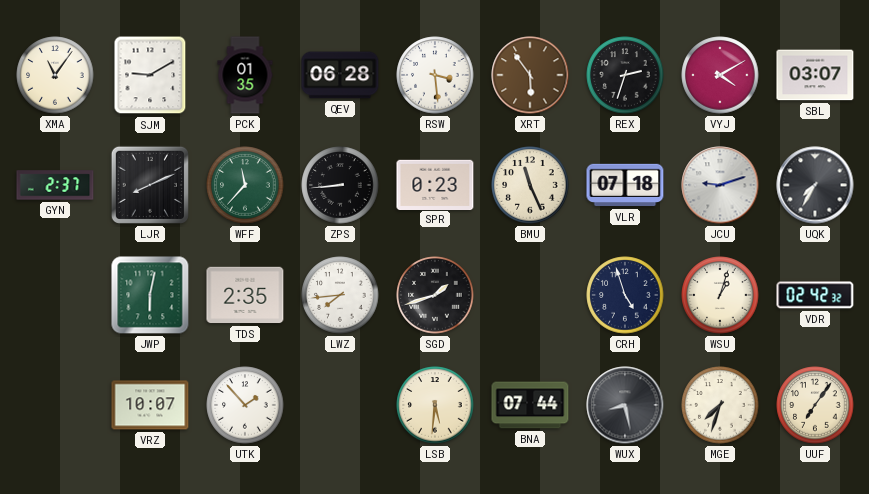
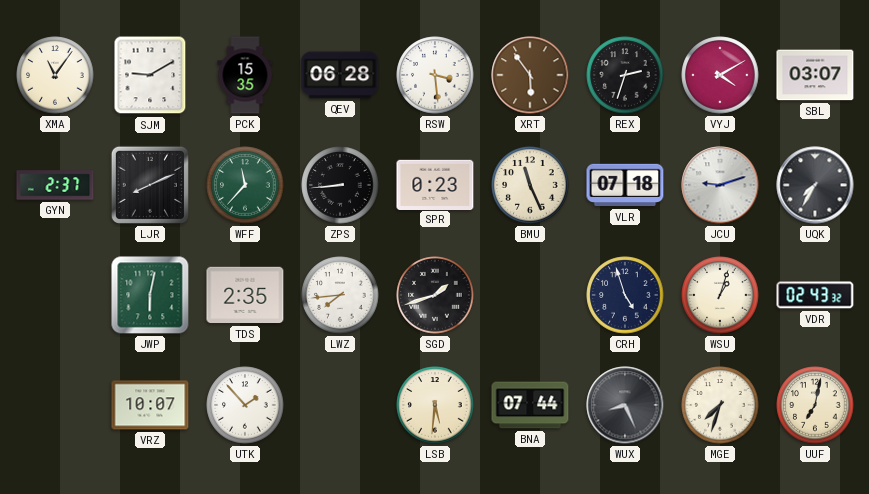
PCK: 01:35 -> 15:35
VDR: 02:42 -> 02:43
WUX: 8:28 -> 8:26
UUF: 7:06 -> 7:02
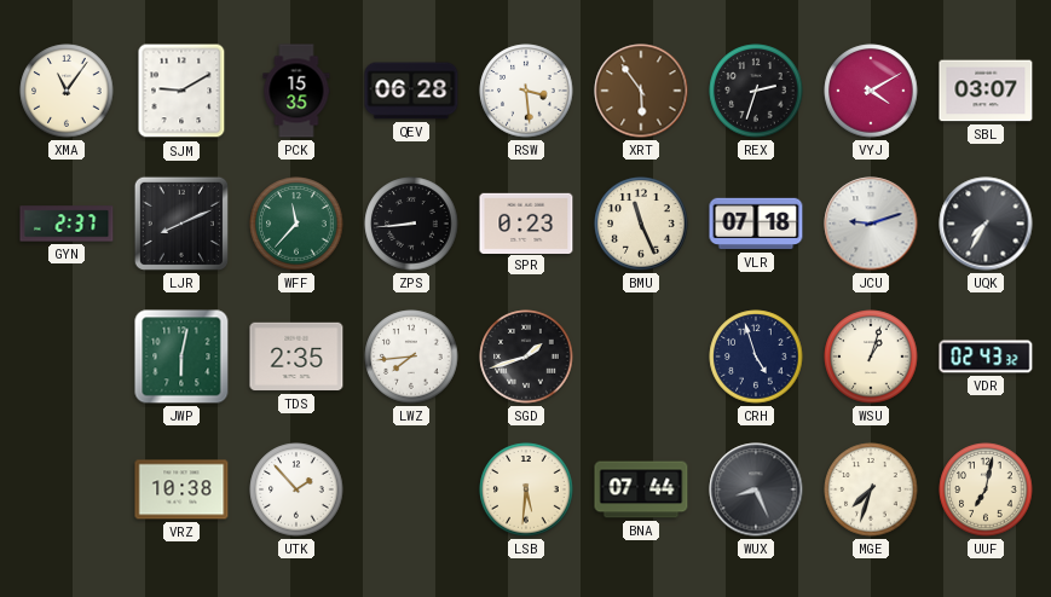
VRZ: 10:07 -> 10:38
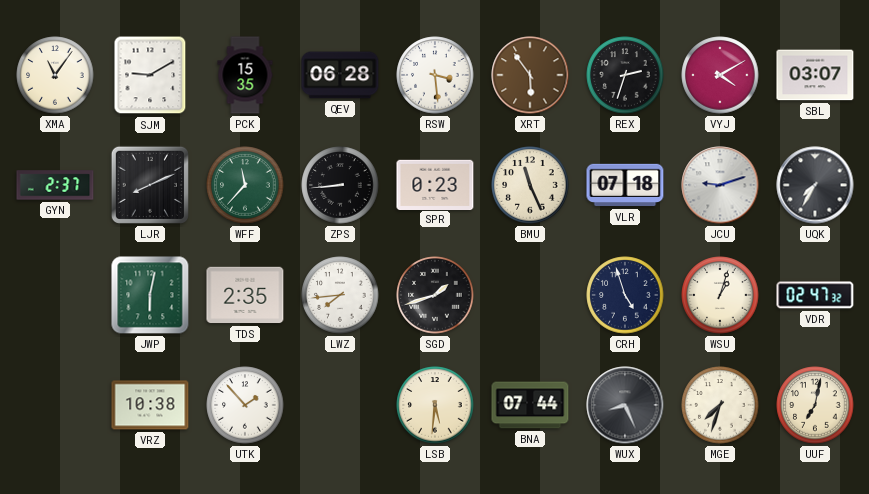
VDR: 02:43 -> 02:47
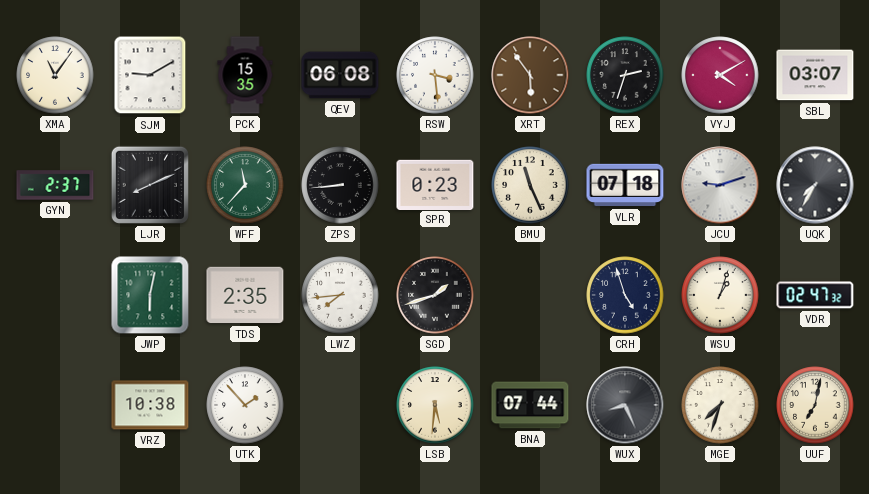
QEV: 06:28 -> 06:08
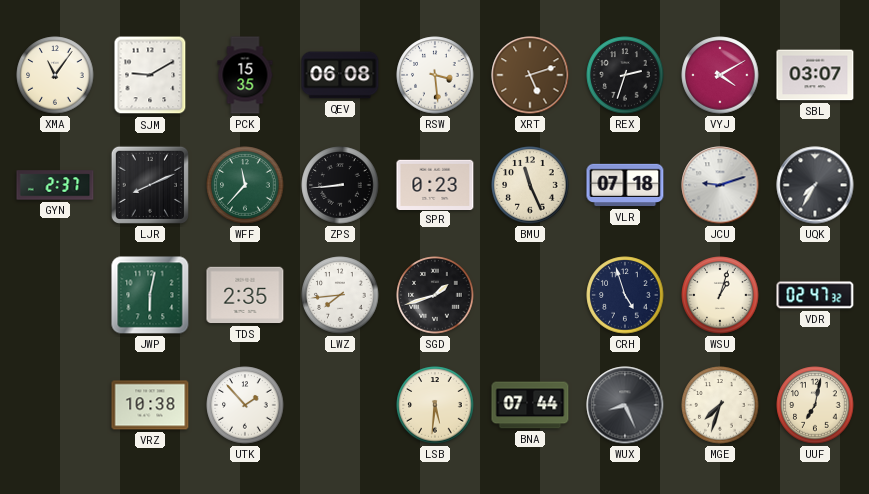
XRT: 5:54 -> 5:12
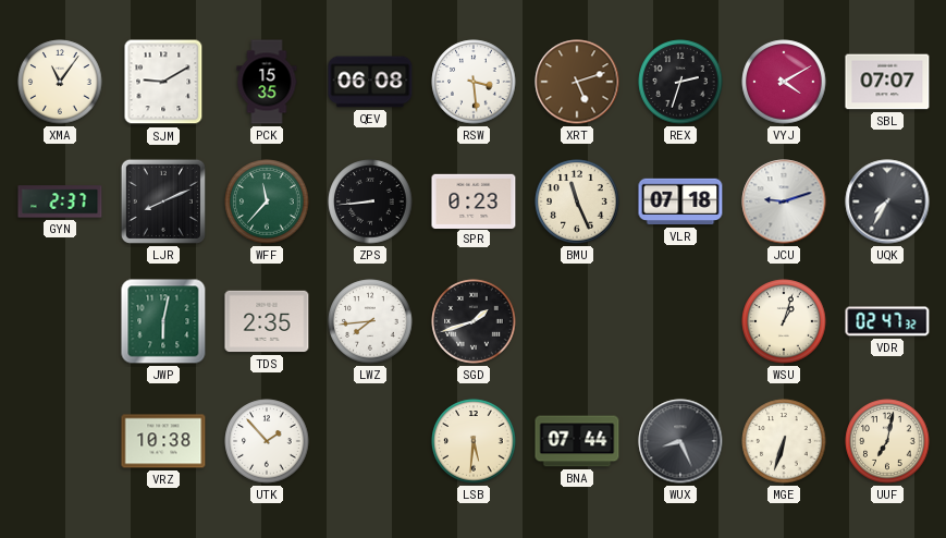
SBL: 03:07 -> 07:07
CRH: 4:57 -> none
MGE: 7:33 -> 6:33
